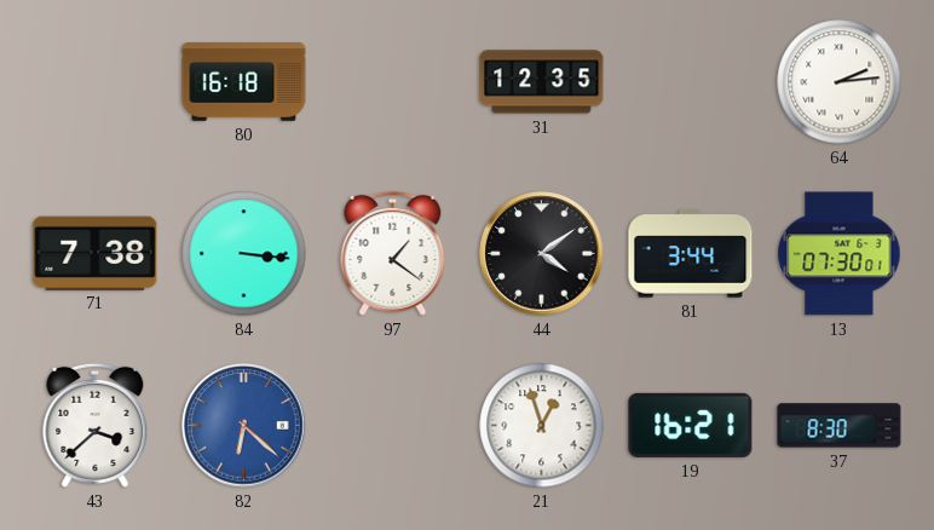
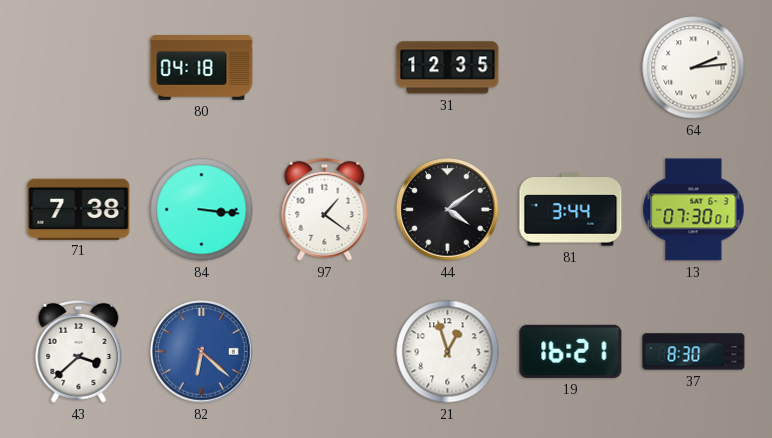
80: 16:18 -> 04:18
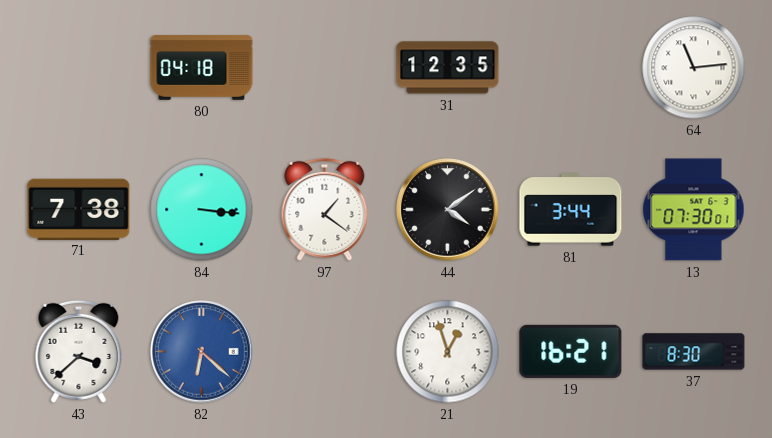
64: 2:14 -> 11:14
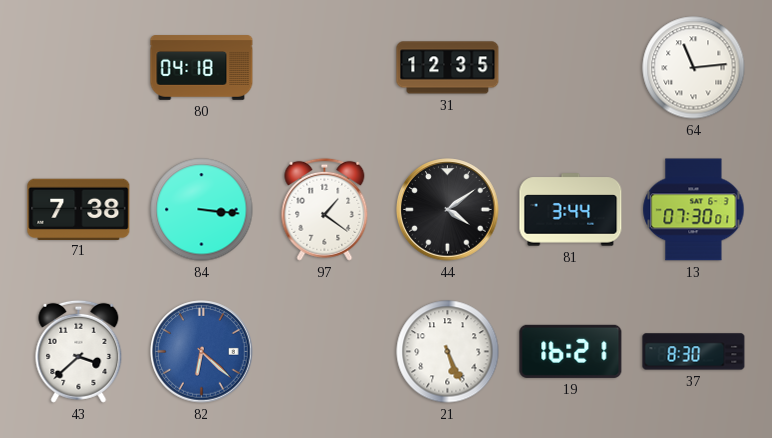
21: 12:57 -> 5:26
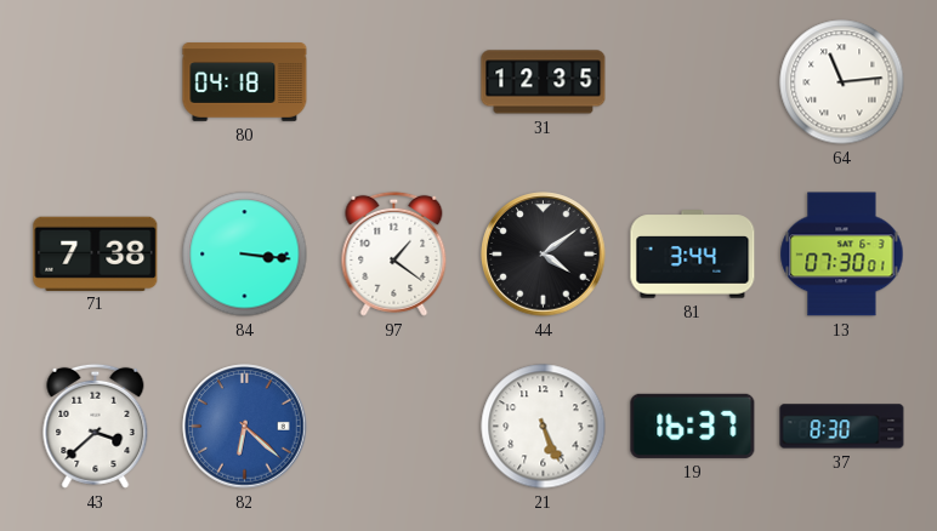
19: 16:21 -> 16:37
